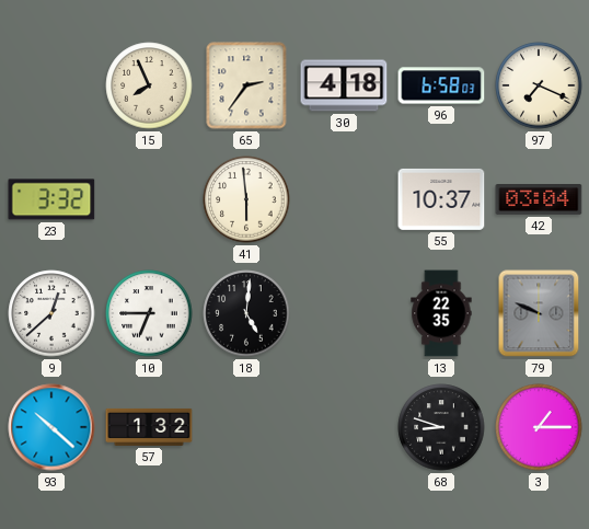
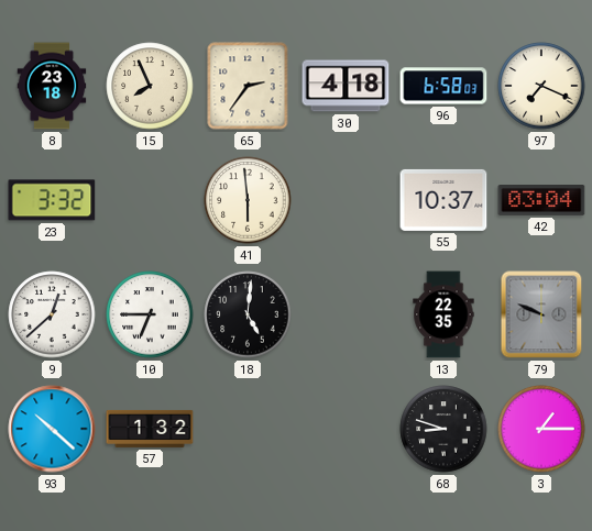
8: none -> 23:18
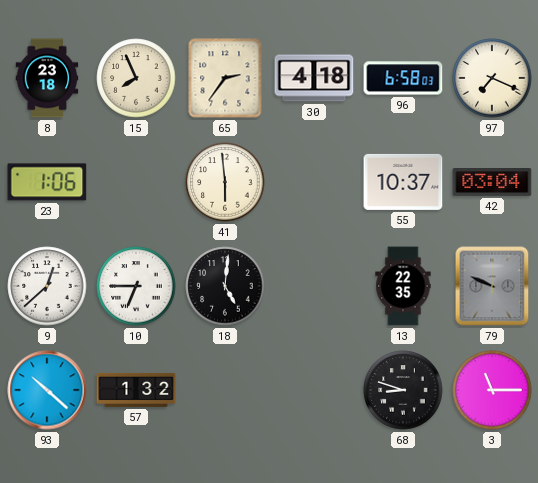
23: 3:32 -> 1:06
3: 1:15 -> 11:15
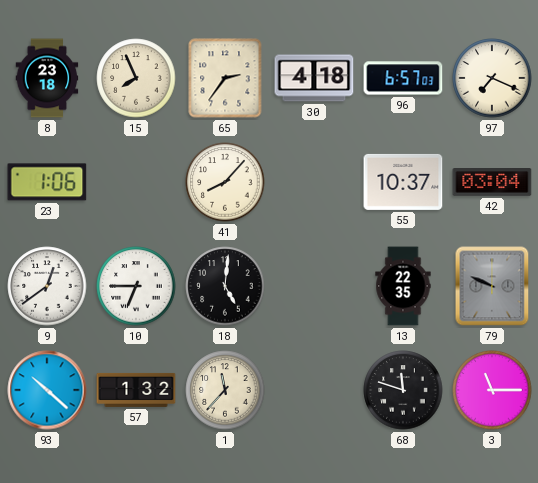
96: 6:58 -> 6:57
41: 5:59 -> 8:07
9: 12:38 -> 12:39
1: none -> 11:37
68: 8:48 -> 11:48
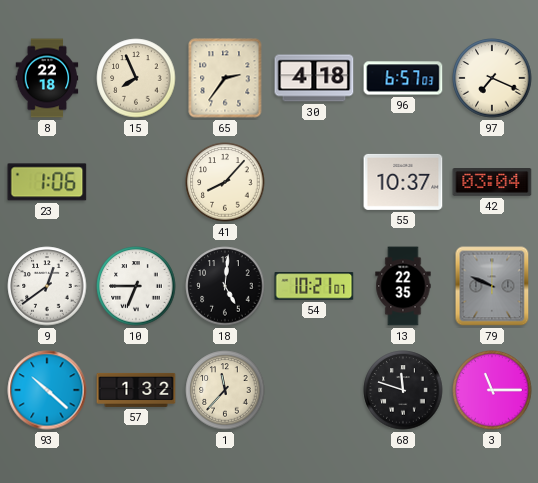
8: 23:18 -> 22:18
54: none -> 10:21
